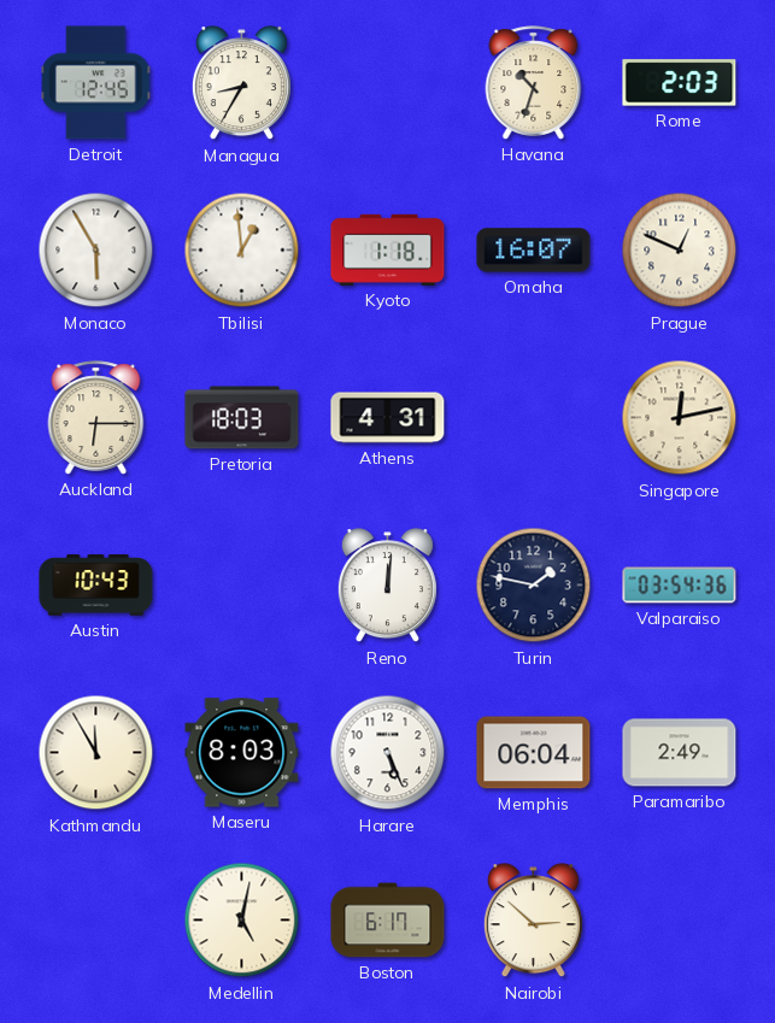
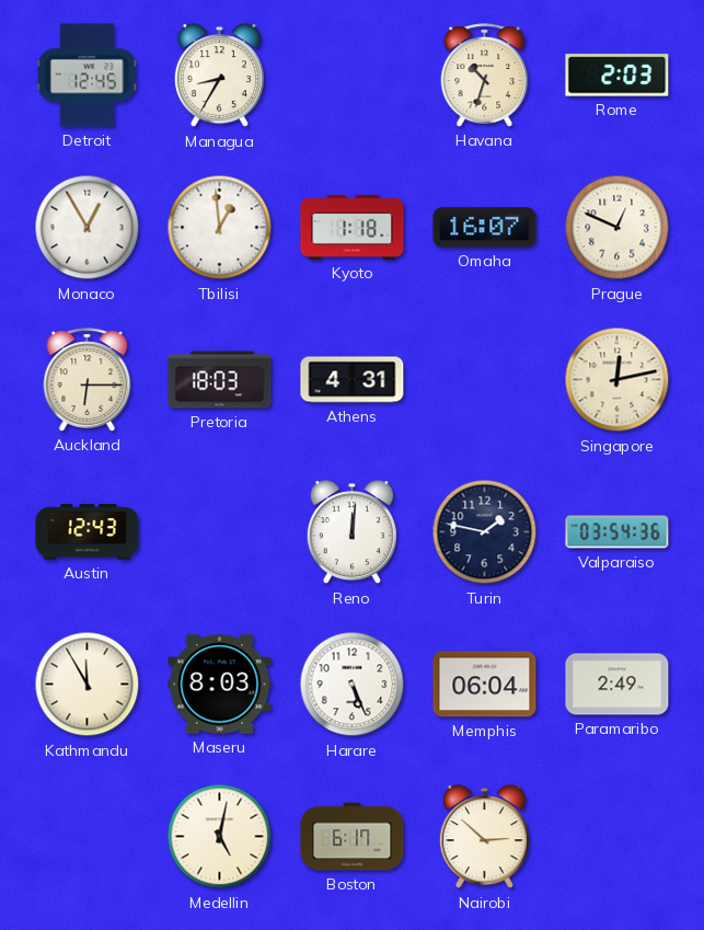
Monaco: 5:55 -> 12:55
Austin: 10:43 -> 12:43
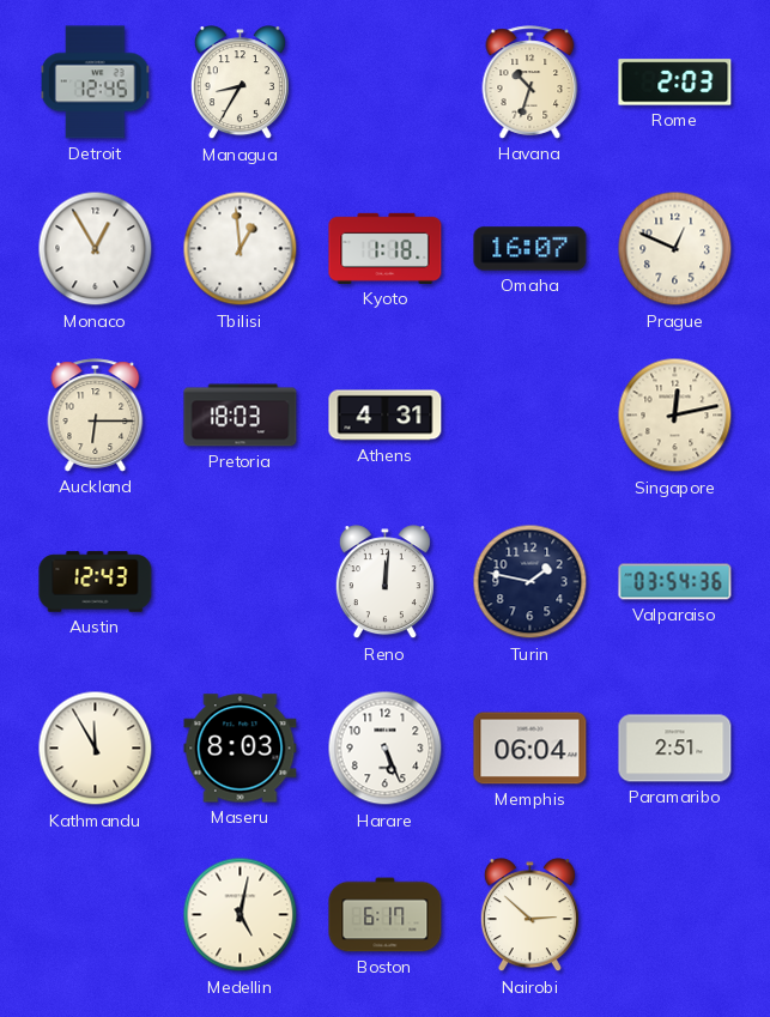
Paramaribo: 2:49 -> 2:51
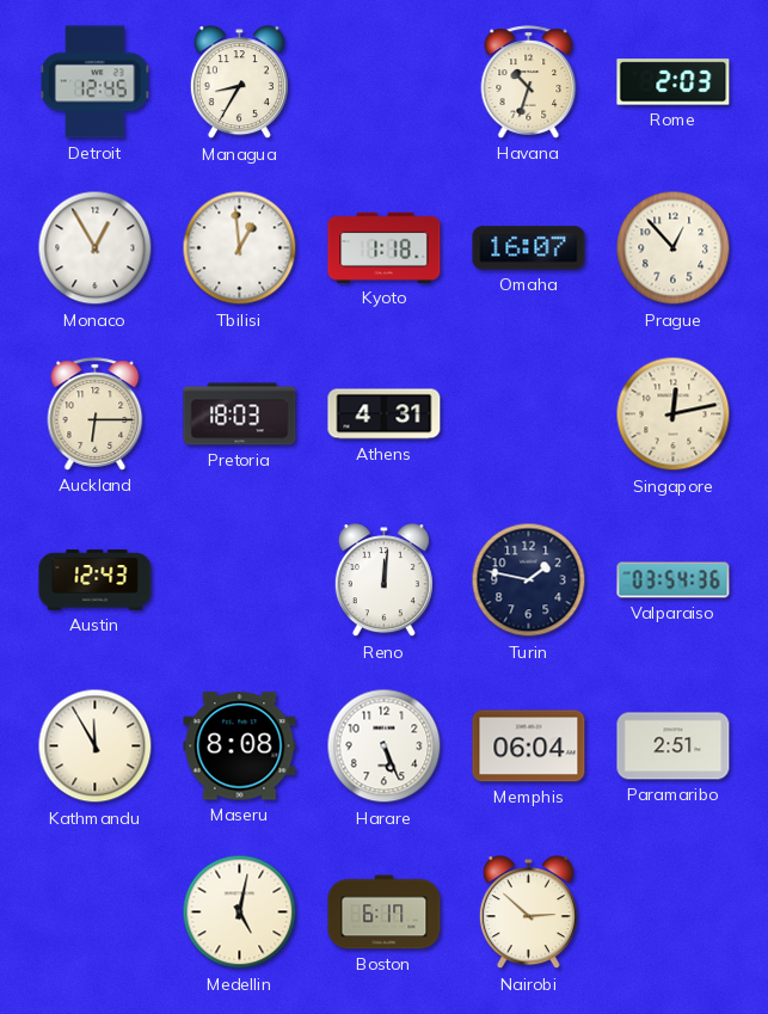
Prague: 12:49 -> 12:53
Maseru: 8:03 -> 8:08
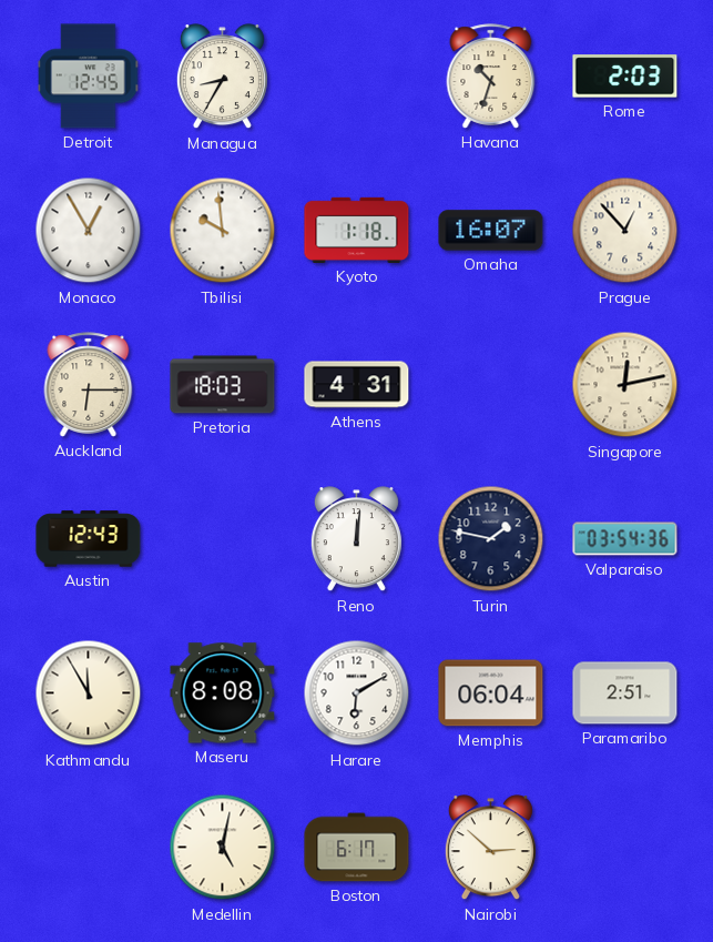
Tbilisi: 12:59 -> 9:59
Harare: 5:26 -> 6:10
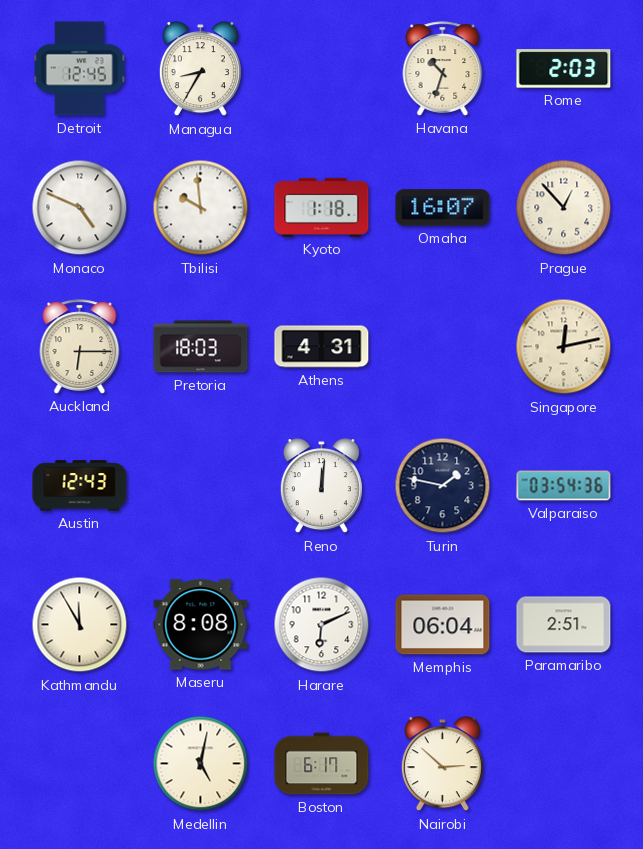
Monaco: 12:55 -> 4:49
Harare: 6:10 -> 6:11
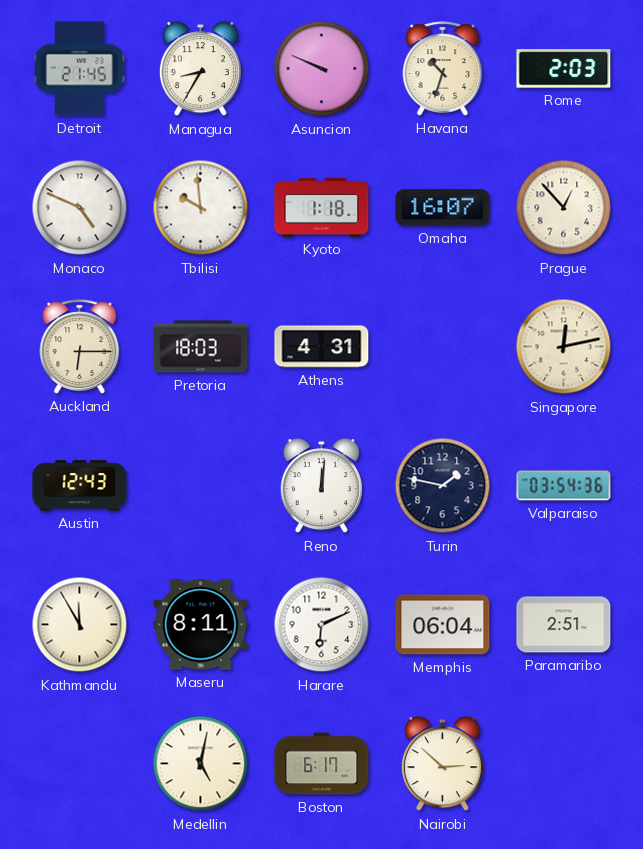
Detroit: 12:45 -> 21:45
Asuncion: none -> 9:49
Maseru: 8:08 -> 8:11
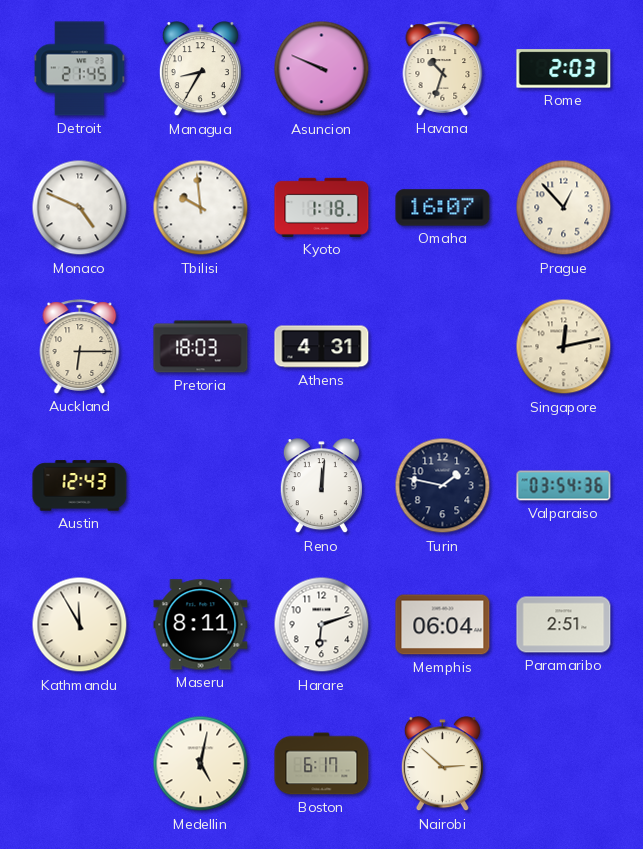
Harare: 6:11 -> 6:12
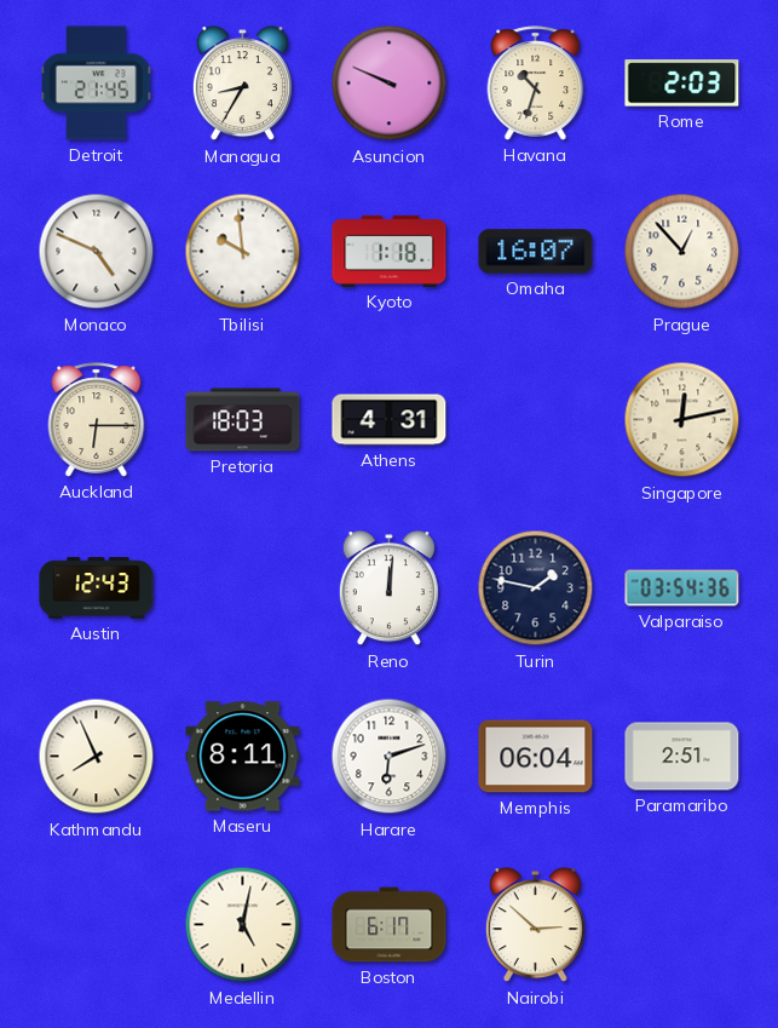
Kathmandu: 11:55 -> 7:56
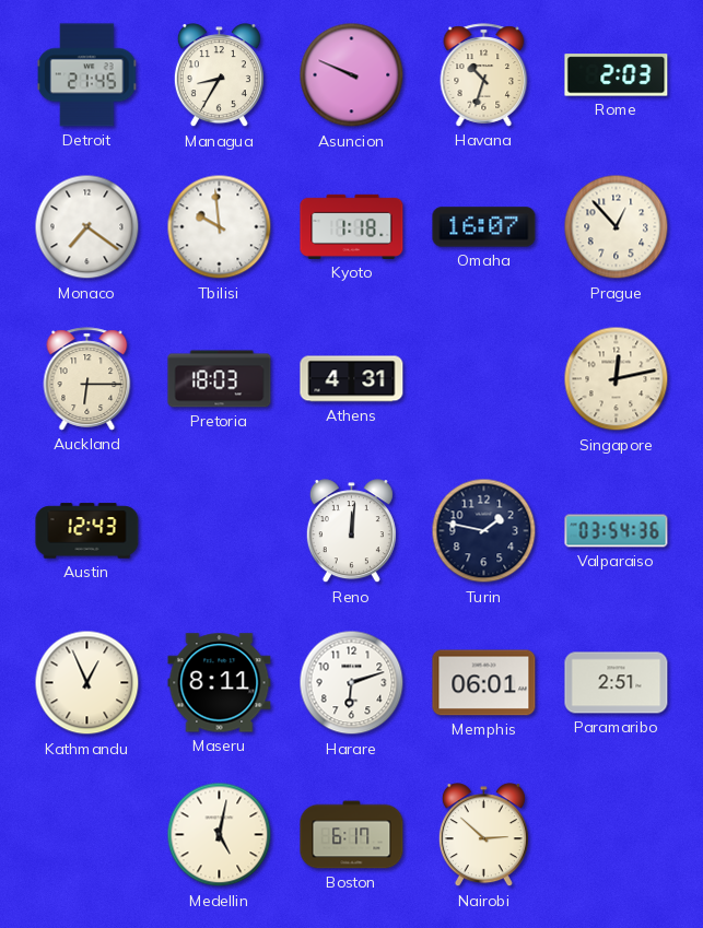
Monaco: 4:49 -> 7:21
Kathmandu: 7:56 -> 12:56
Memphis: 06:04 -> 06:01
